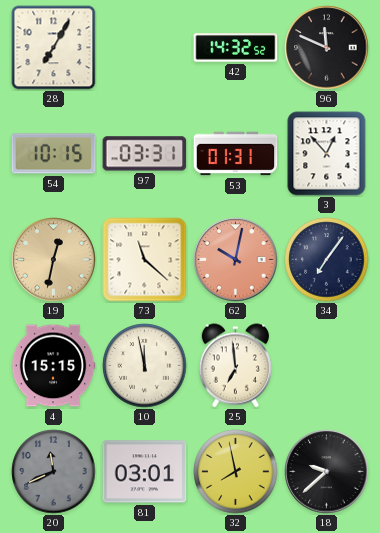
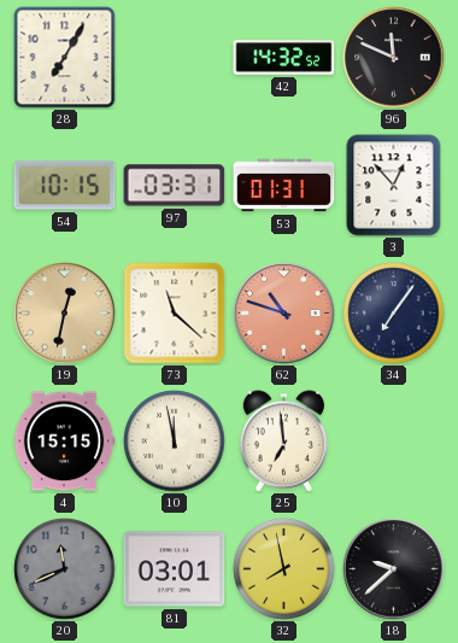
62: 10:02 -> 10:48
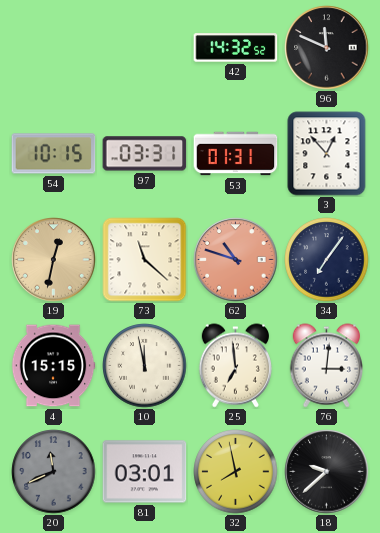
28: 7:05 -> none
76: none -> 3:01
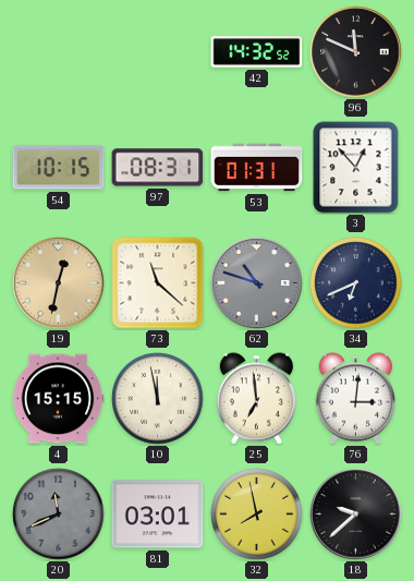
97: 03:31 -> 08:31
62 dial: salmon -> grey
34: 7:06 -> 6:41
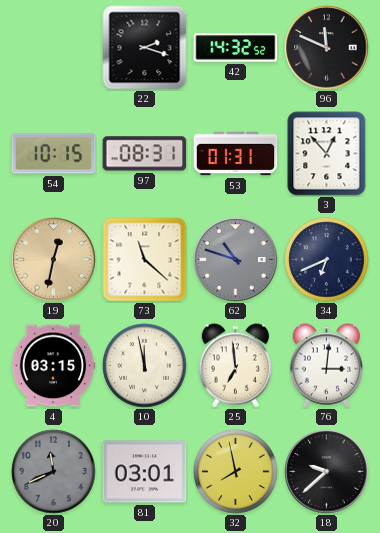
22: none -> 2:18
4: 15:15 -> 03:15
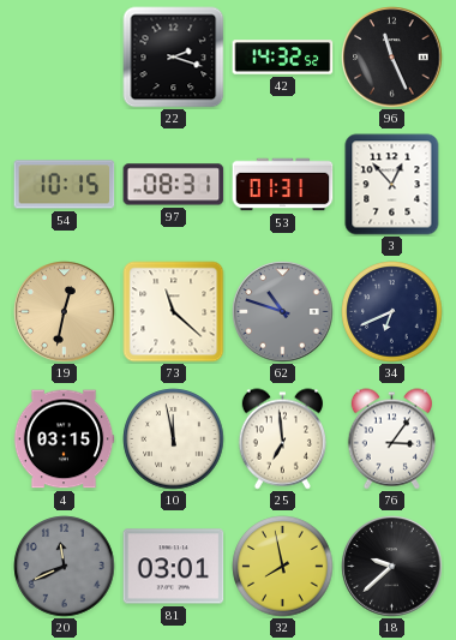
96: 11:49 -> 11:26
76: 3:01 -> 3:06
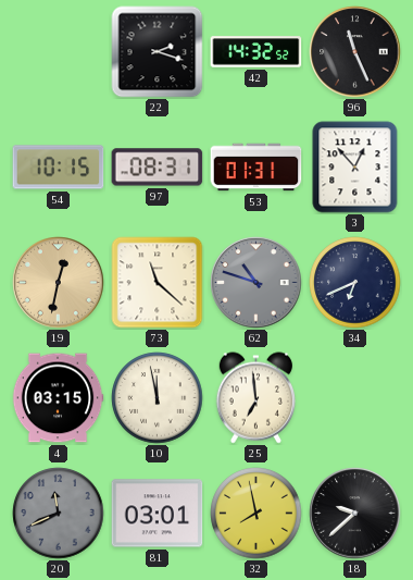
76: 3:06 -> none
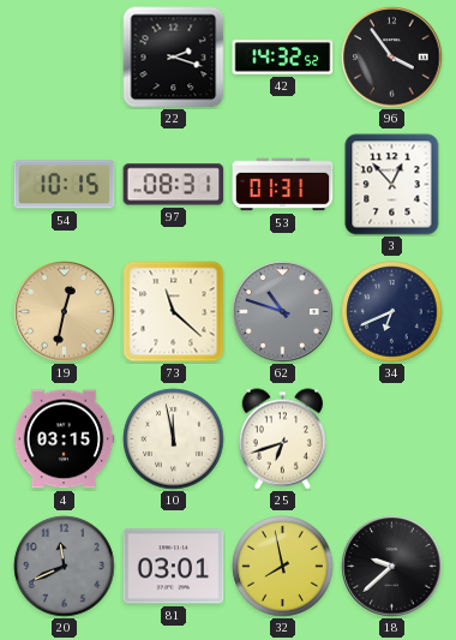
96: 11:26 -> 3:54
25: 6:59 -> 6:42
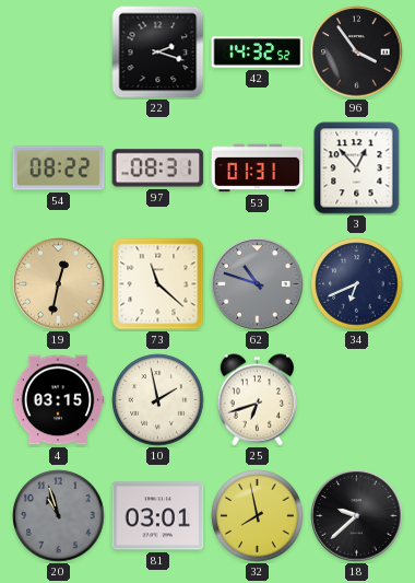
54: 10:15 -> 08:22
10: 11:58 -> 1:58
20: 11:41 -> 10:57
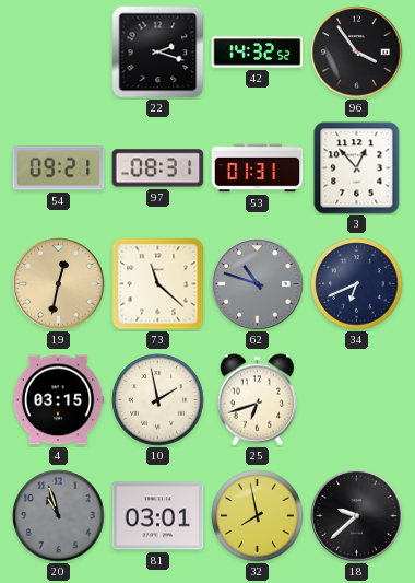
54: 08:22 -> 09:21
